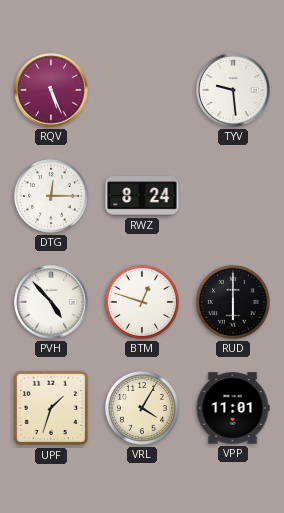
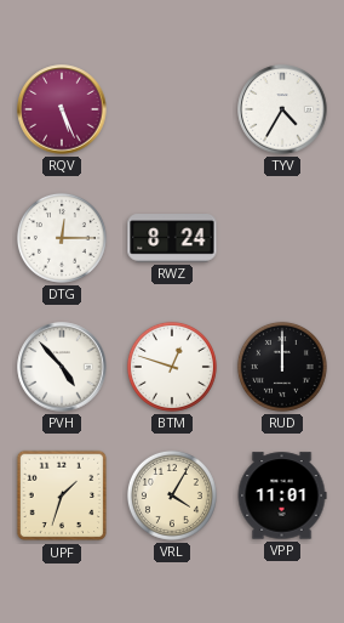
TYV: 9:29 -> 4:35
RUD: 6:00 -> 12:00
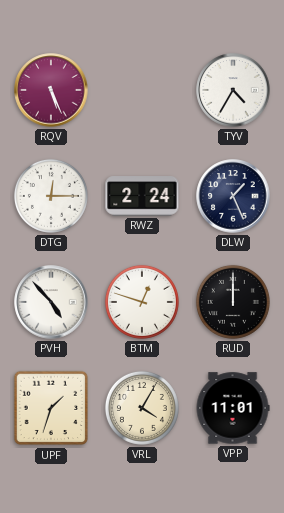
RWZ: 8:24 -> 2:24
DLW: none -> 1:26
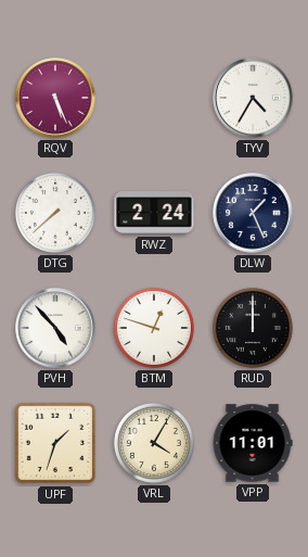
DTG: 12:15 -> 7:38
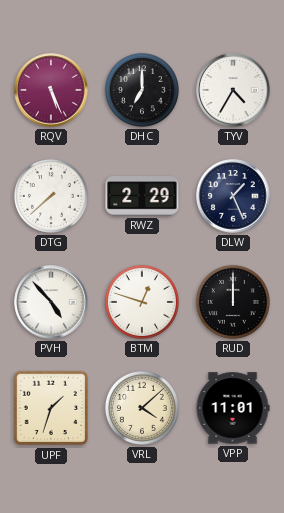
DHC: none -> 7:00
RWZ: 2:24 -> 2:29
VRL: 4:05 -> 4:08
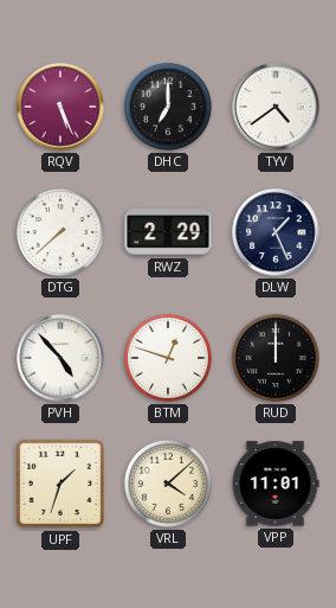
TYV: 4:35 -> 4:39
